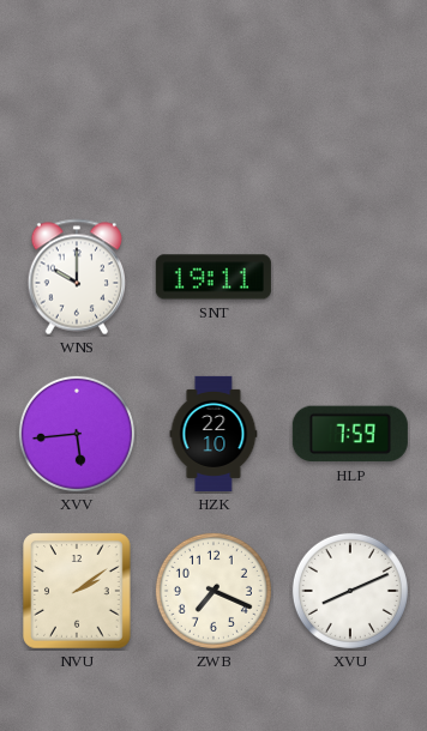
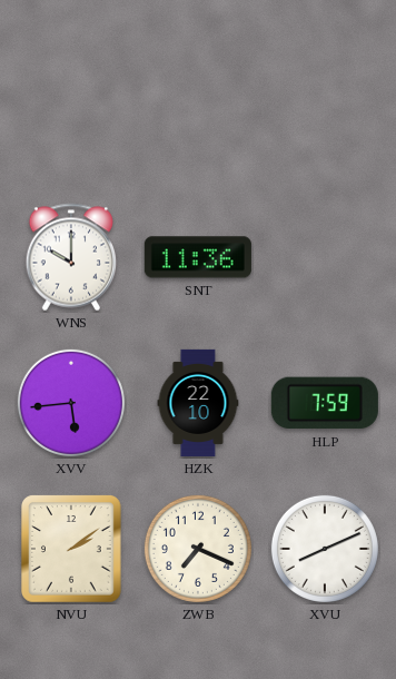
SNT: 19:11 -> 11:36
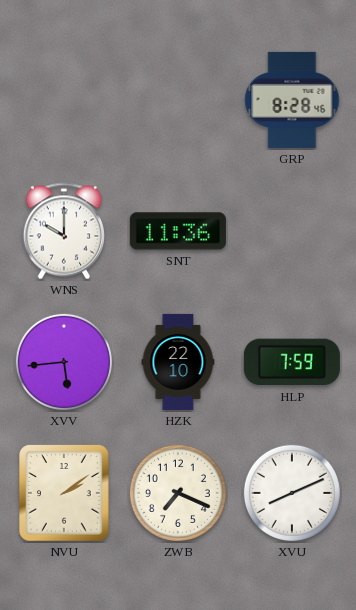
GRP: none -> 8:28
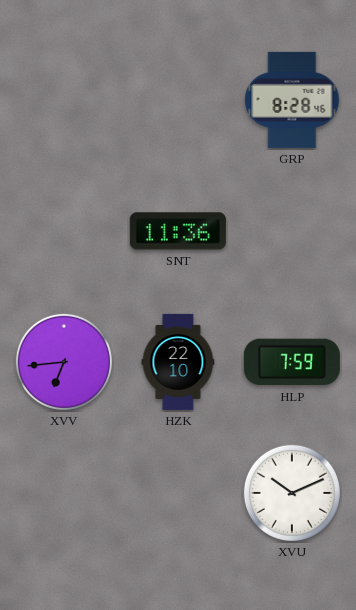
WNS: 10:00 -> none
XVV: 5:44 -> 6:44
NVU: 2:09 -> none
ZWB: 7:19 -> none
XVU: 8:11 -> 10:11
